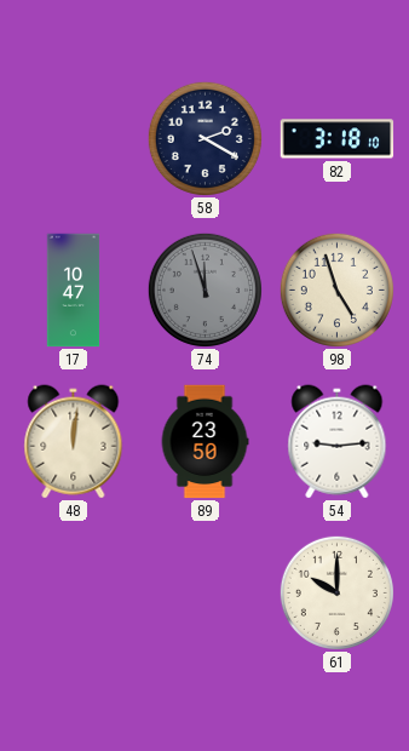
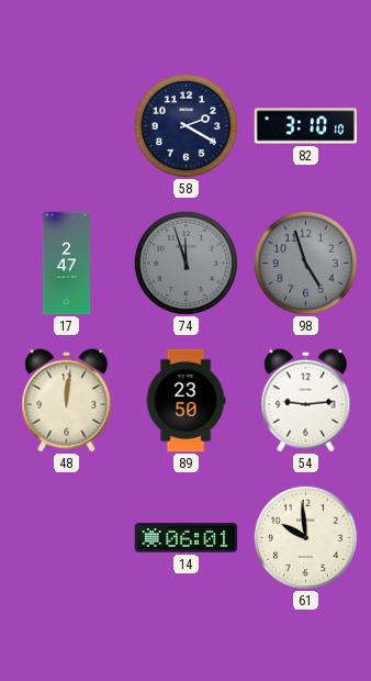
82: 3:18 -> 3:10
17: 10:47 -> 2:47
98 dial: cream -> grey
14: none -> 06:01
61: 10:00 -> 9:59
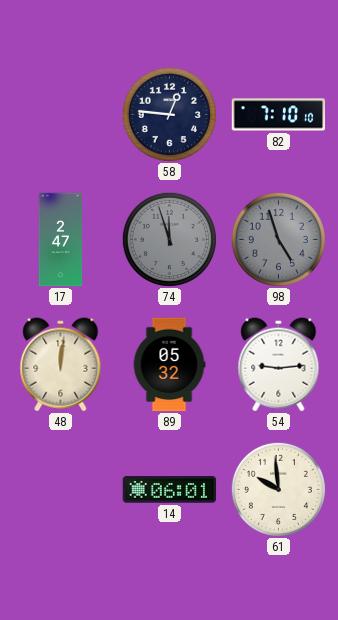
58: 2:20 -> 12:46
82: 3:10 -> 7:10
89: 23:50 -> 05:32
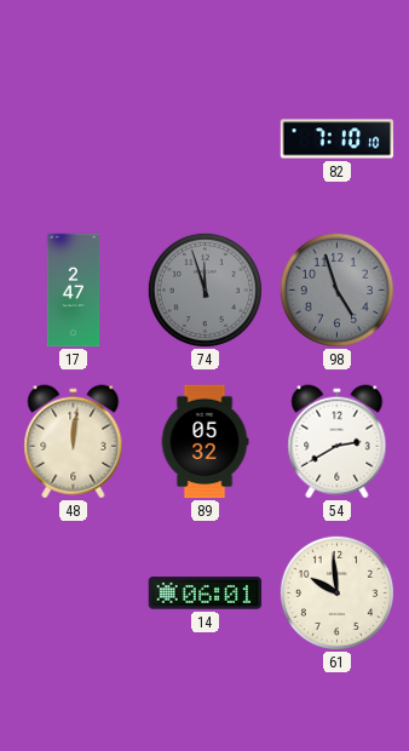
58: 12:46 -> none
54: 9:14 -> 2:40
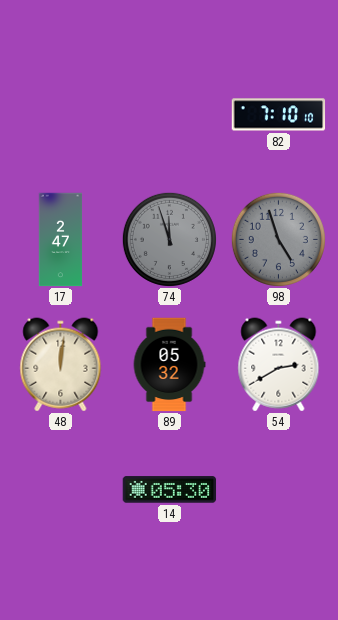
14: 06:01 -> 05:30
61: 9:59 -> none
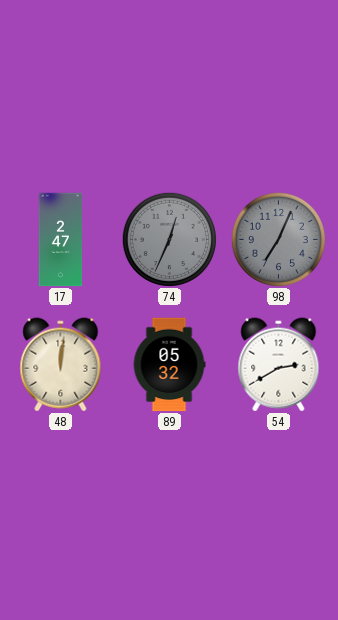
82: 7:10 -> none
74: 11:57 -> 12:34
98: 4:57 -> 7:04
14: 05:30 -> none
